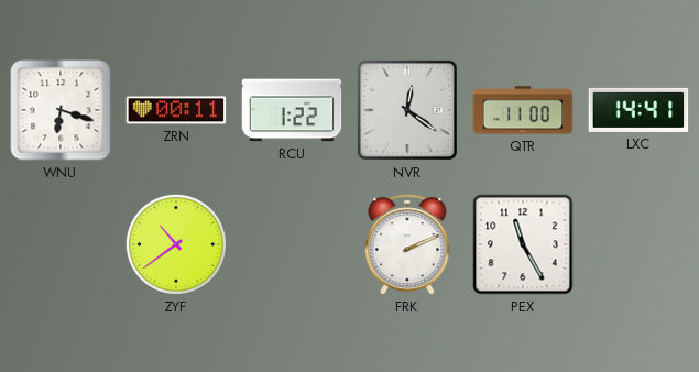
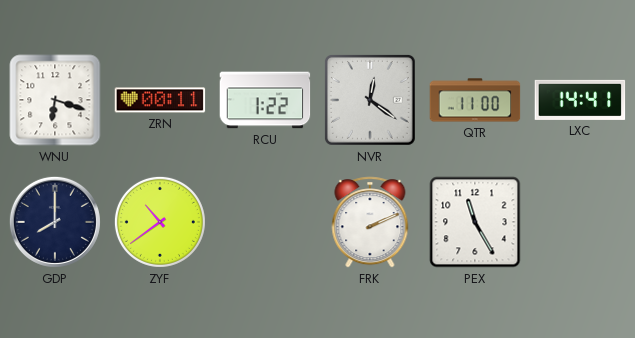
GDP: none -> 8:00
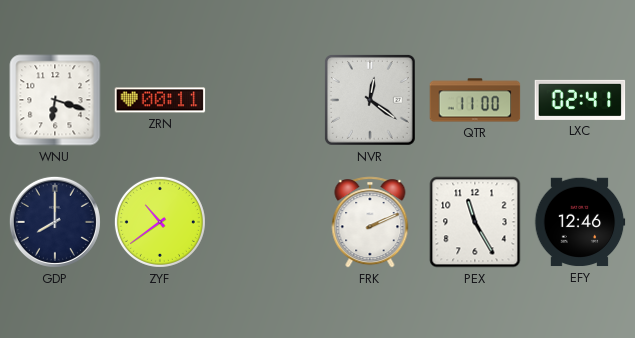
RCU: 1:22 -> none
LXC: 14:41 -> 02:41
EFY: none -> 12:46
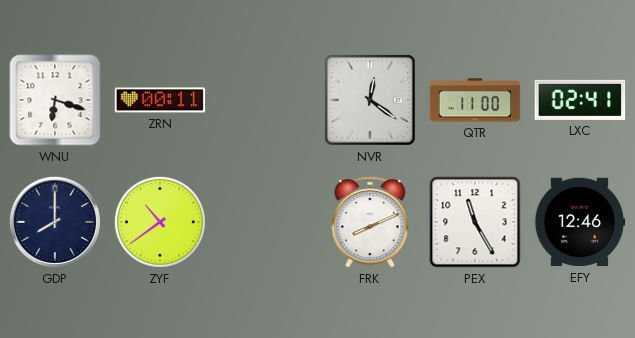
FRK: 2:11 -> 8:11
